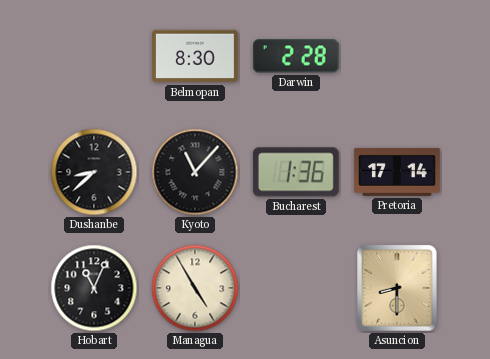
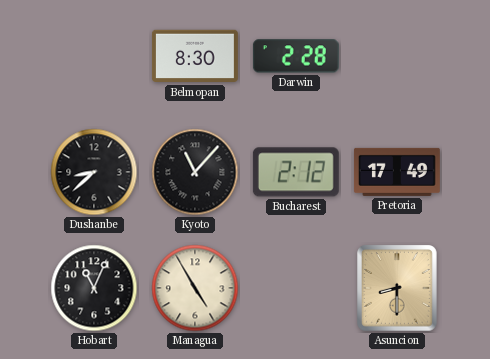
Bucharest: 1:36 -> 2:12
Pretoria: 17:14 -> 17:49
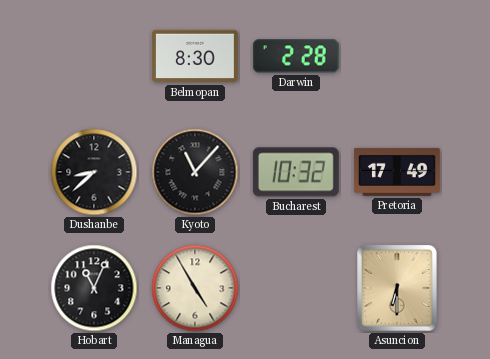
Bucharest: 2:12 -> 10:32
Asuncion: 8:30 -> 6:30
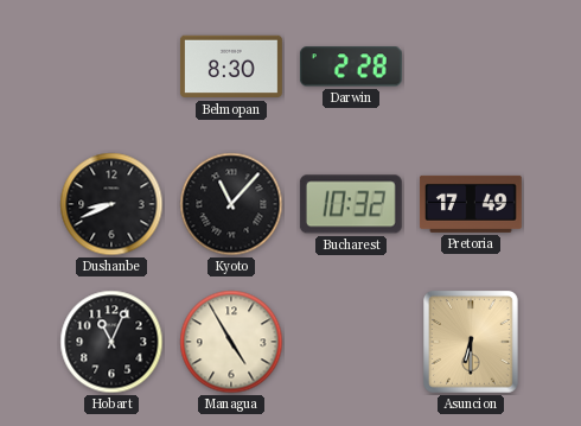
Dushanbe: 8:38 -> 8:41
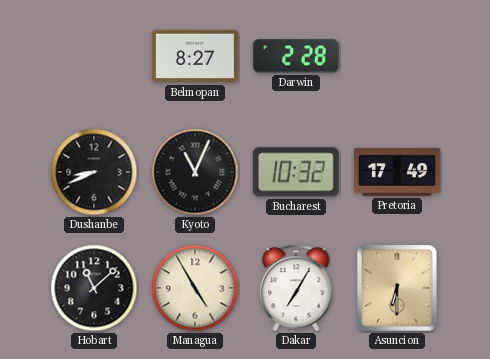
Belmopan: 8:30 -> 8:27
Kyoto: 11:07 -> 11:04
Hobart: 11:04 -> 11:08
Dakar: none -> 7:05
